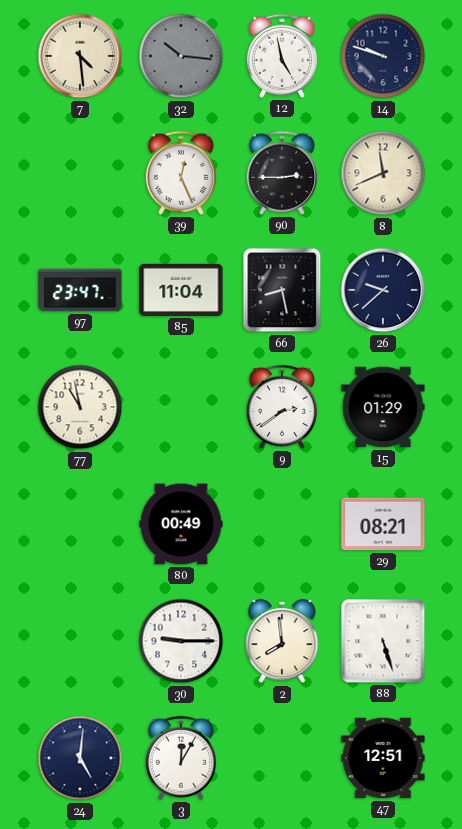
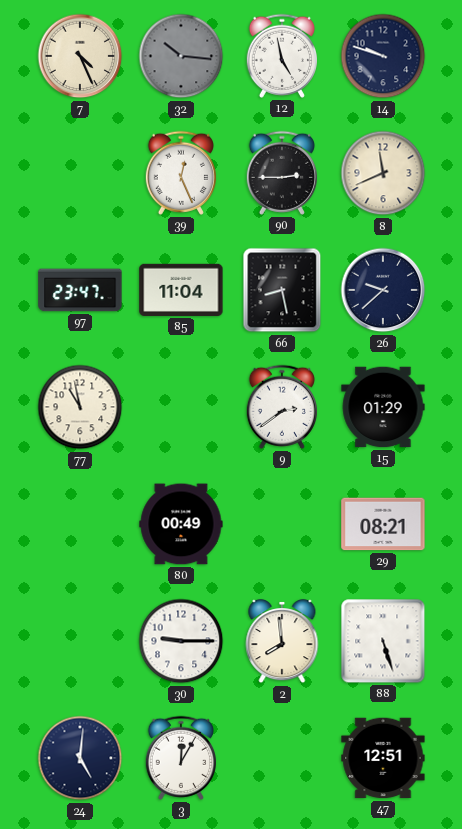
7: 4:29 -> 4:26
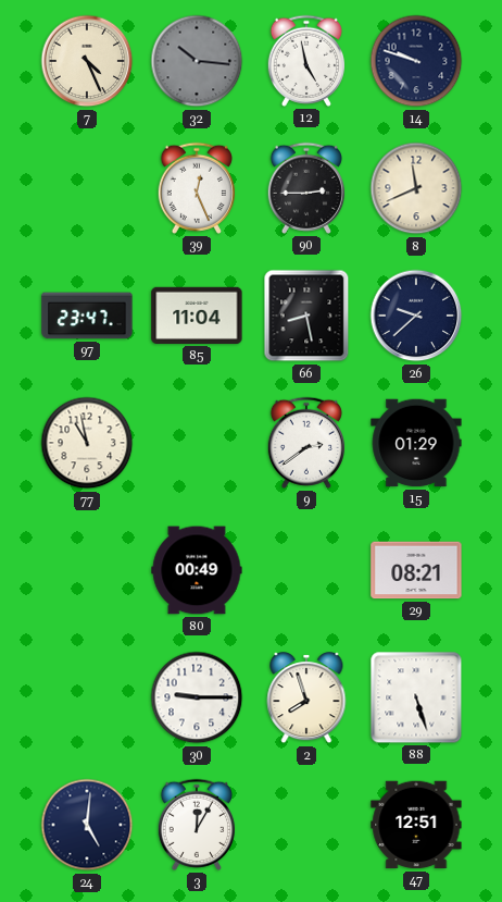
2: 7:59 -> 7:57
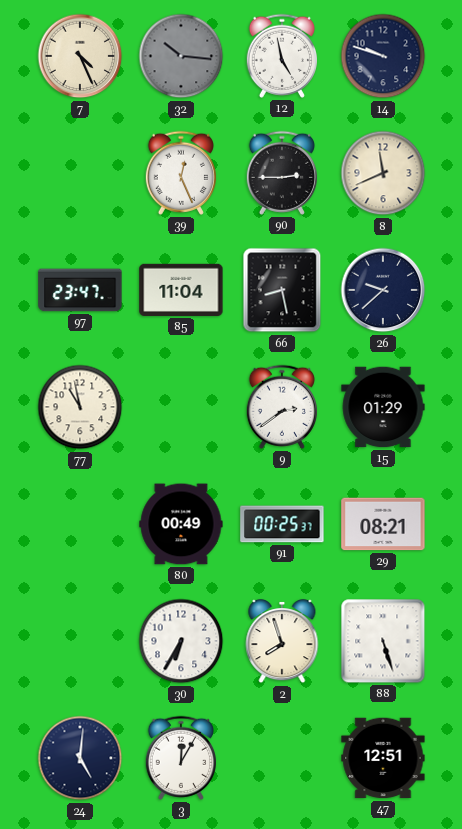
91: none -> 00:25
30: 9:15 -> 6:35
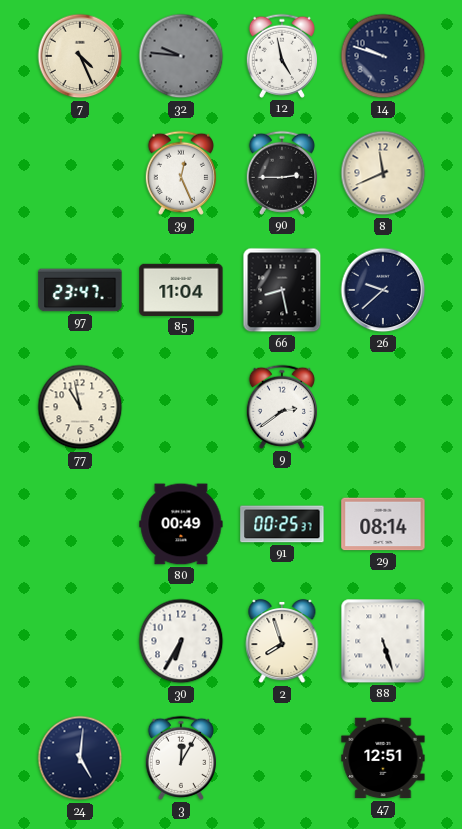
32: 10:16 -> 9:46
15: 01:29 -> none
29: 08:21 -> 08:14
